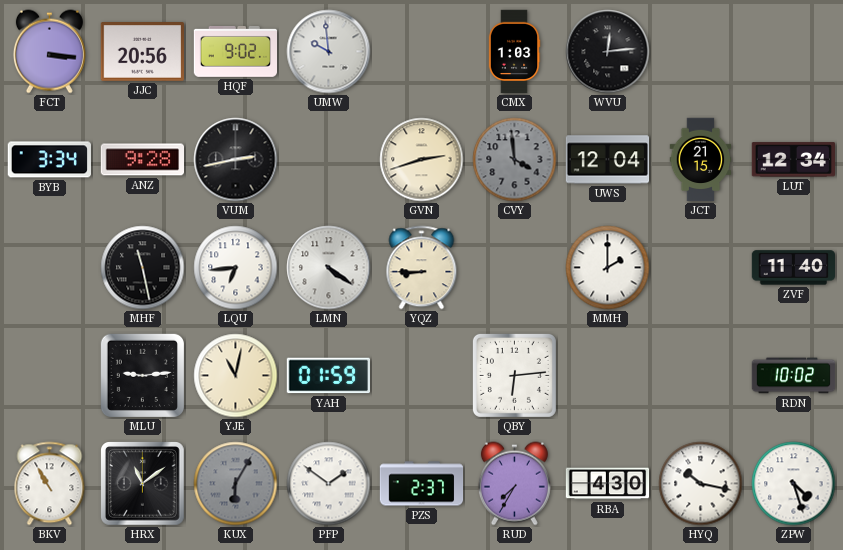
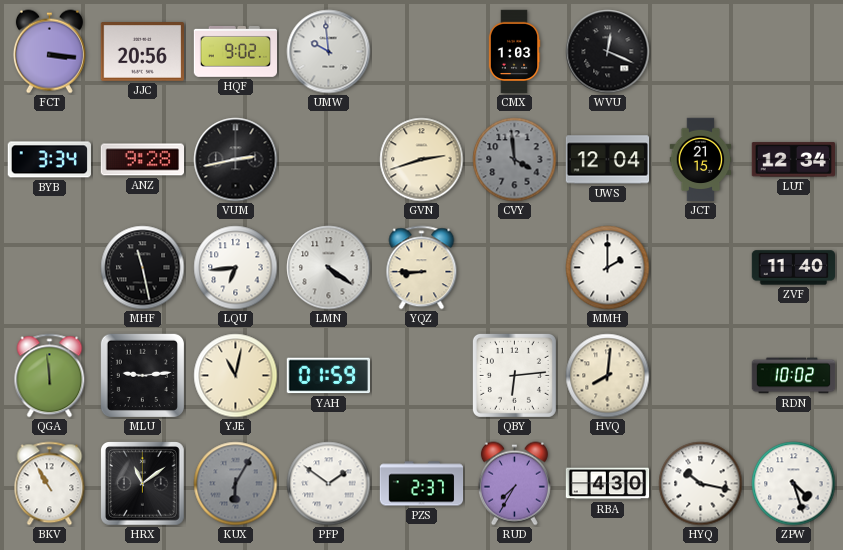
WVU: 12:14 -> 12:19
QGA: none -> 11:59
HVQ: none -> 8:01
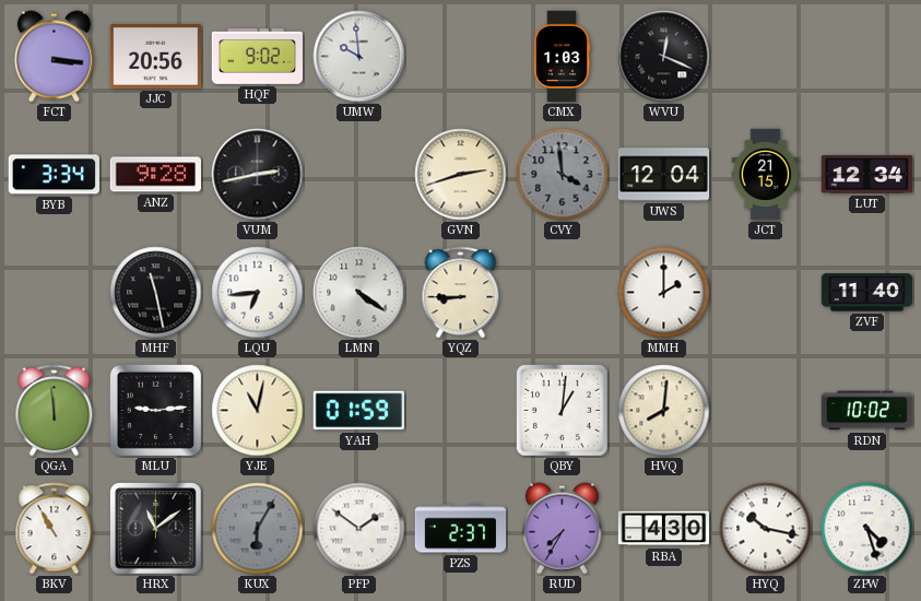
QBY: 6:14 -> 1:01
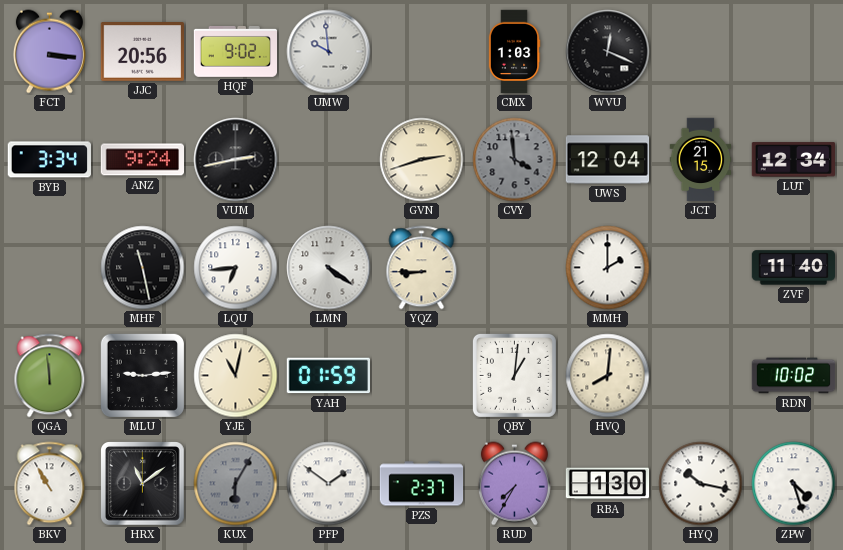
ANZ: 9:28 -> 9:24
RBA: 4:30 -> 1:30
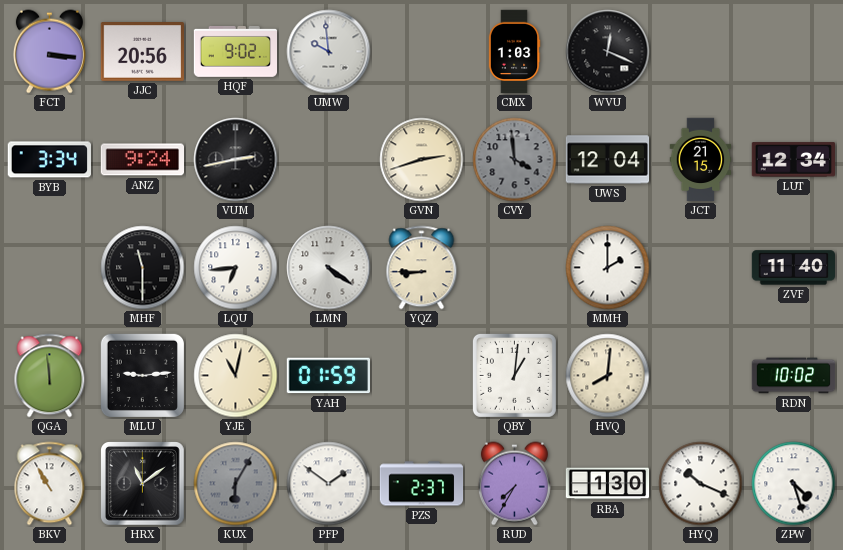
MHF: 11:28 -> 11:30
HYQ: 10:17 -> 10:19
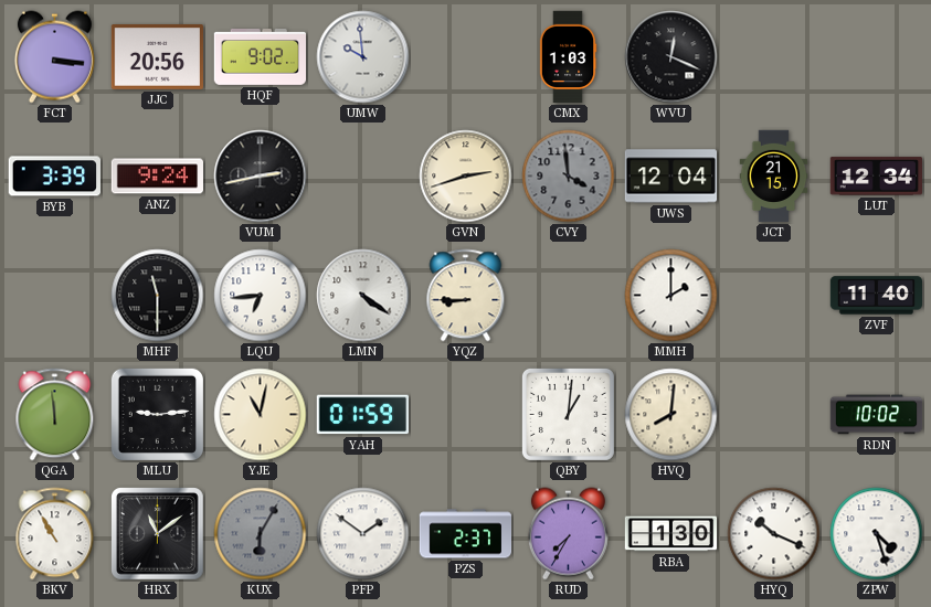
BYB: 3:34 -> 3:39
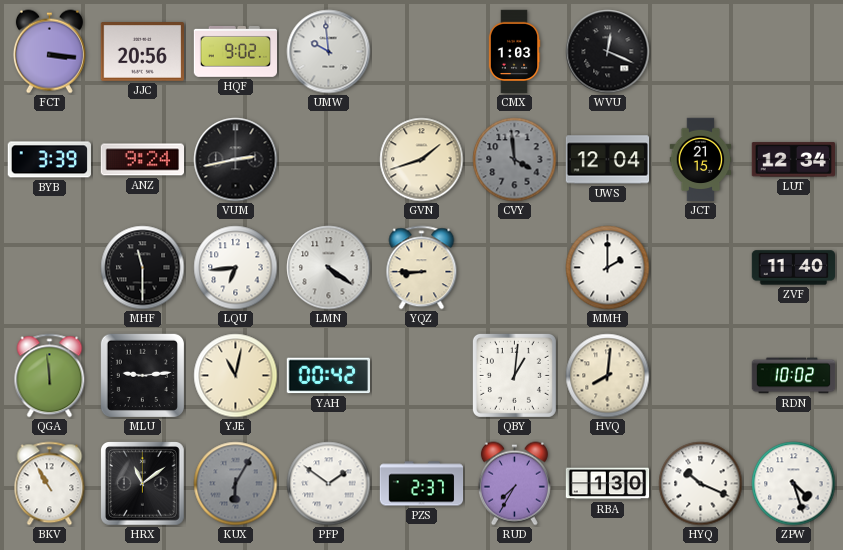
GVN: 2:42 -> 1:42
YAH: 01:59 -> 00:42
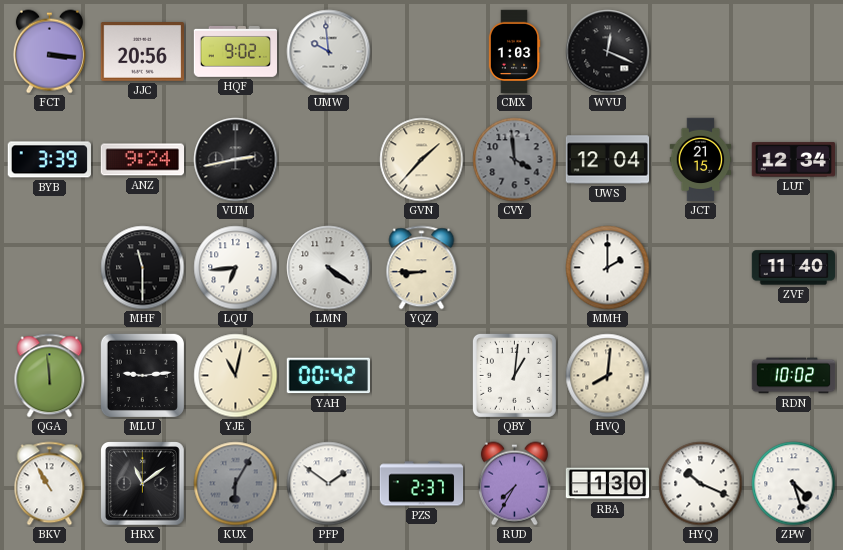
GVN: 1:42 -> 1:37
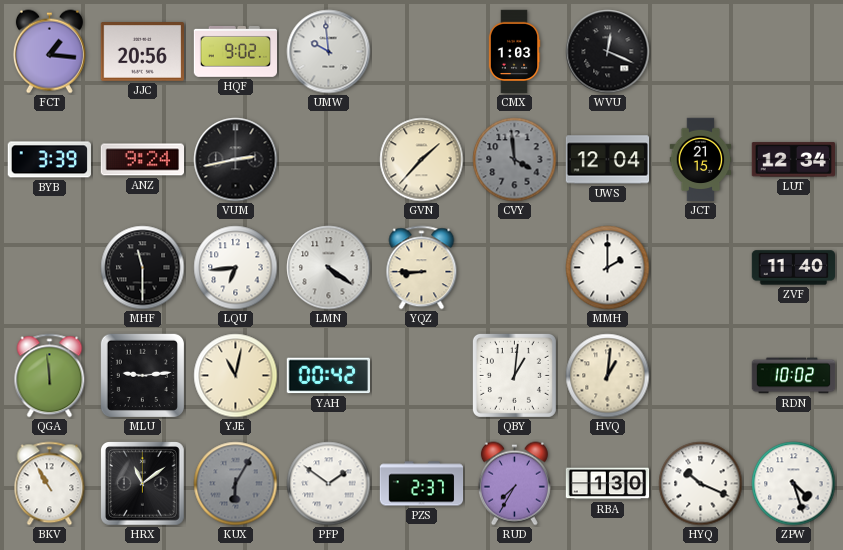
FCT: 3:16 -> 1:16
HVQ: 8:01 -> 1:01
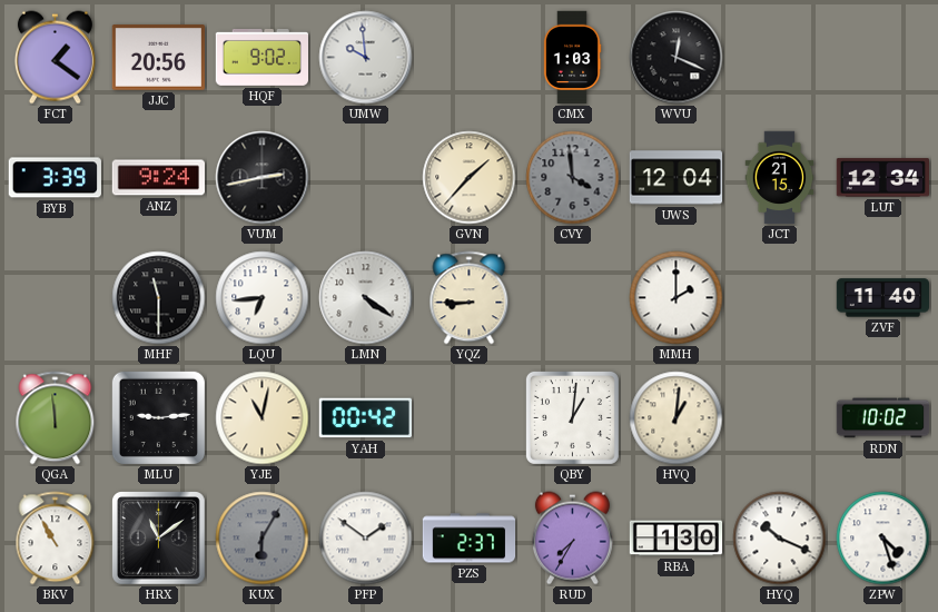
FCT: 1:16 -> 1:21
